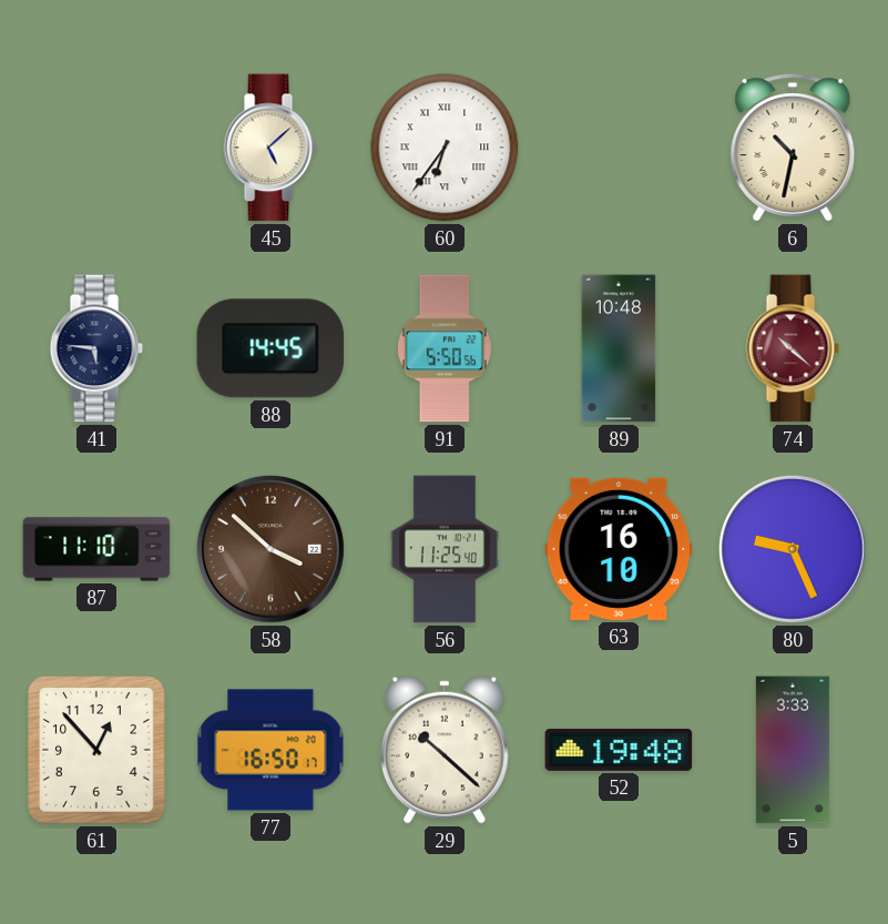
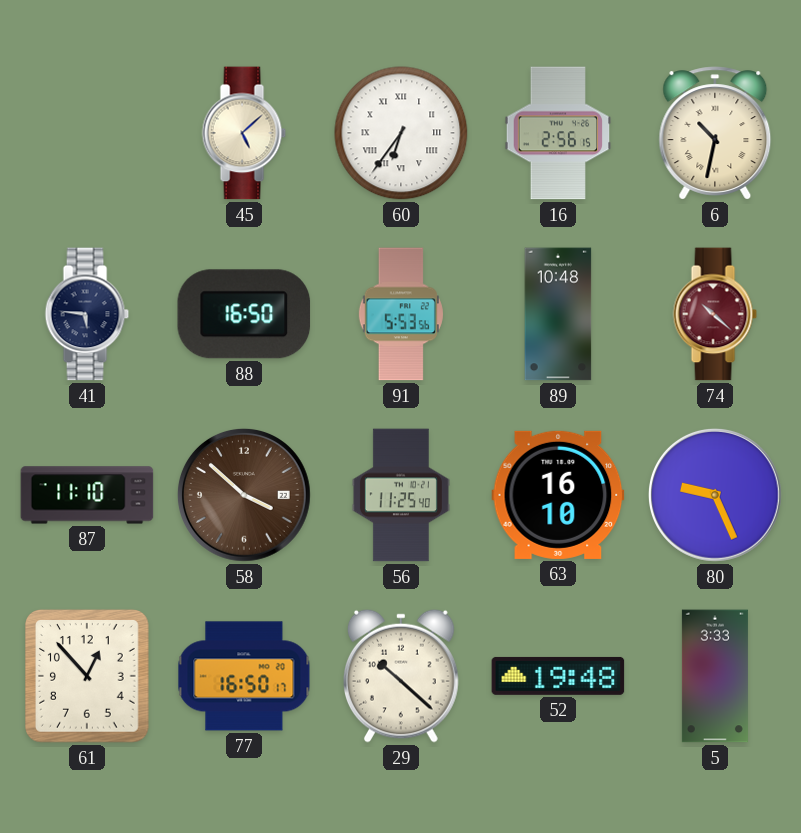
16: none -> 2:56
88: 14:45 -> 16:50
91: 5:50 -> 5:53
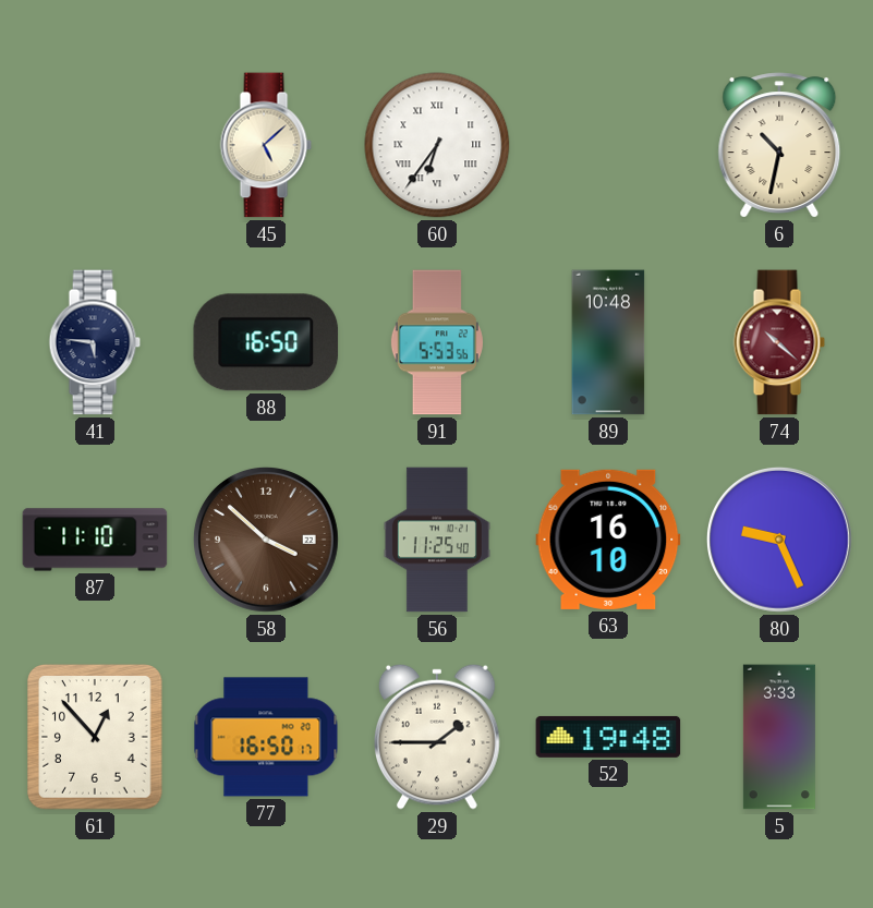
16: 2:56 -> none
29: 10:22 -> 1:45
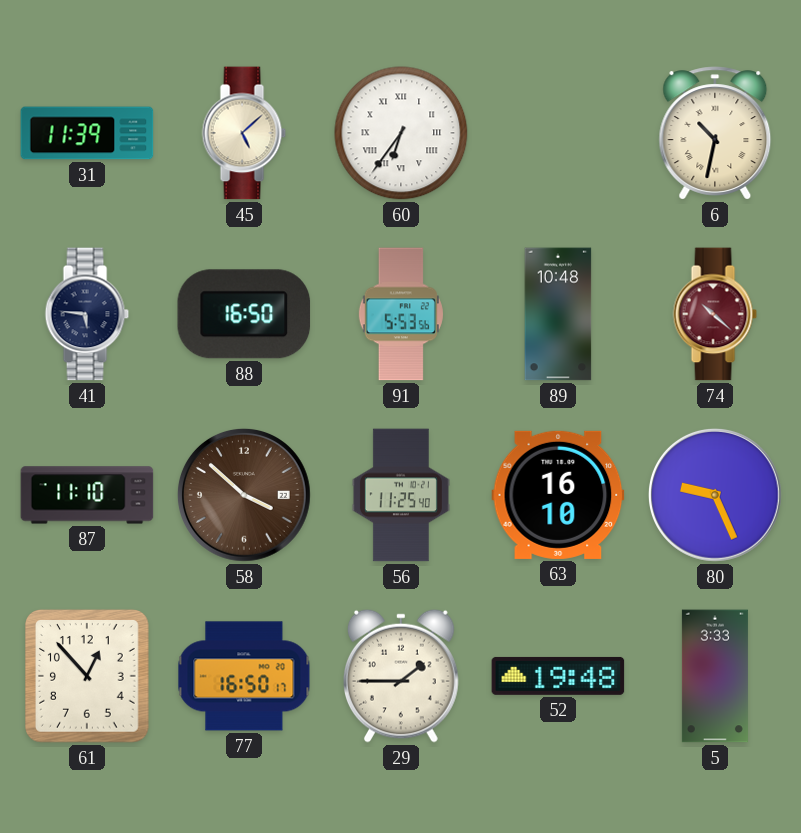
31: none -> 11:39
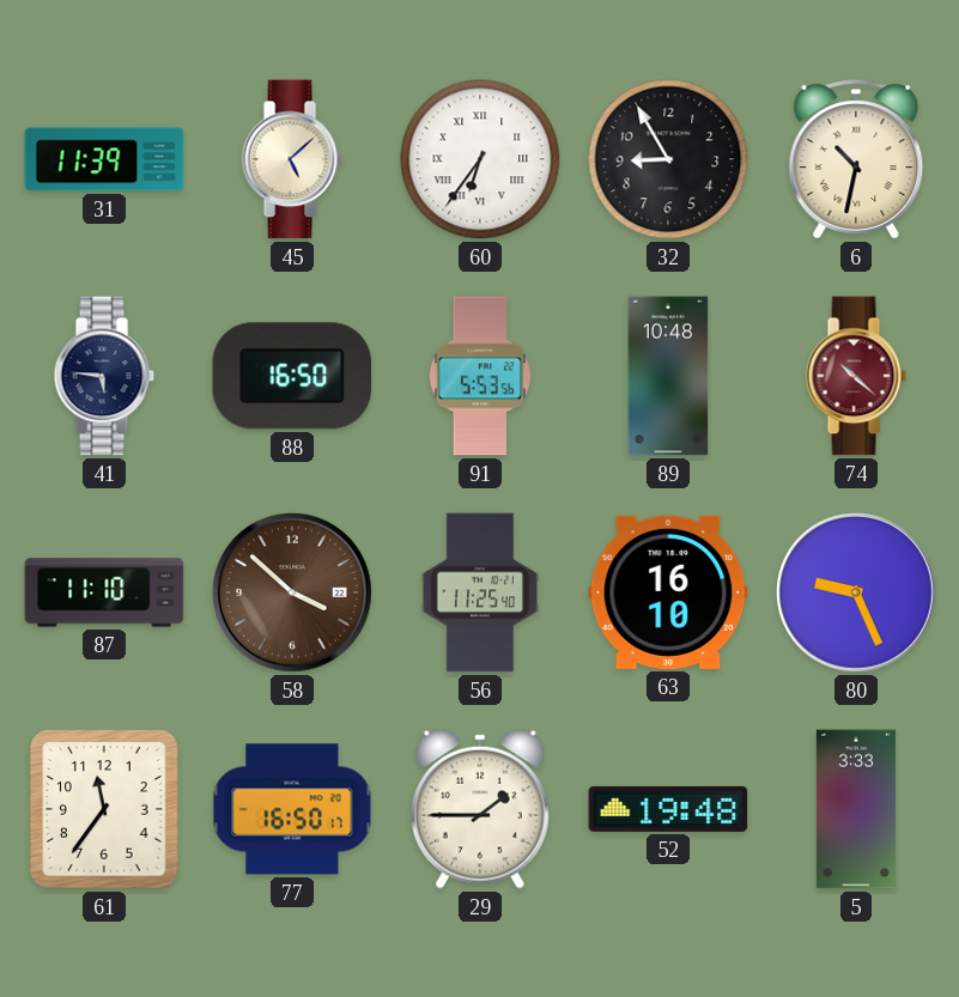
32: none -> 8:55
61: 12:53 -> 11:36
